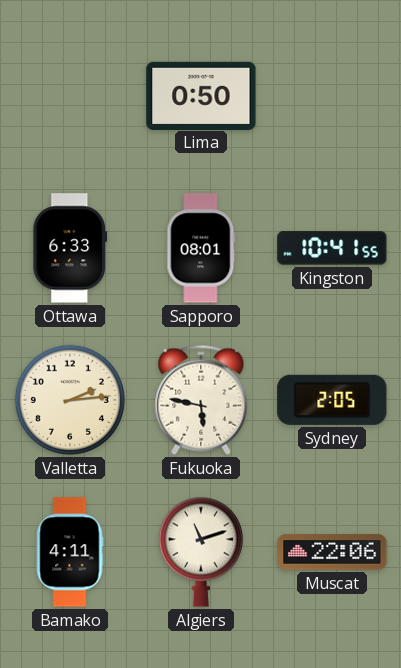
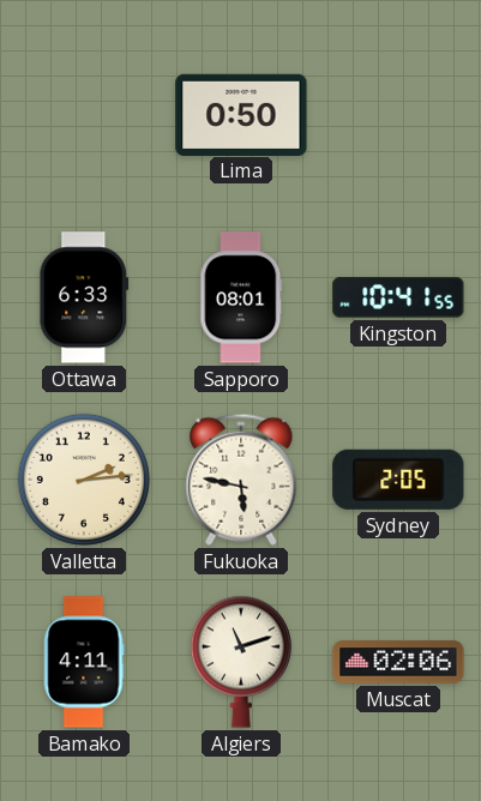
Muscat: 22:06 -> 02:06
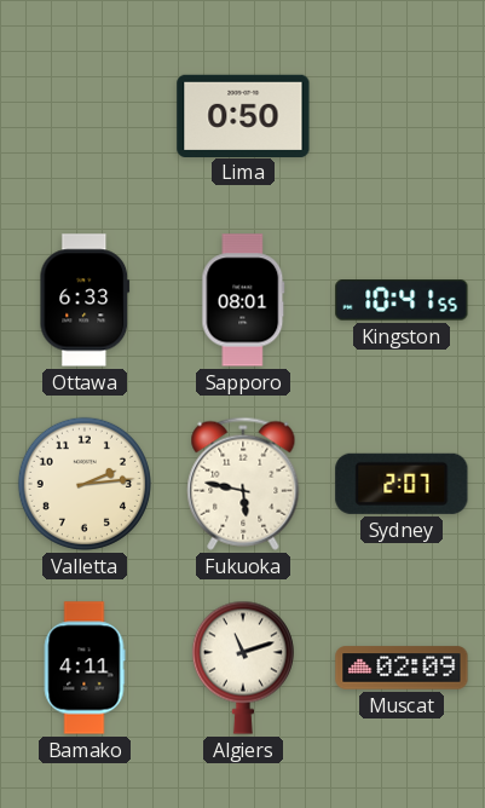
Sydney: 2:05 -> 2:07
Muscat: 02:06 -> 02:09
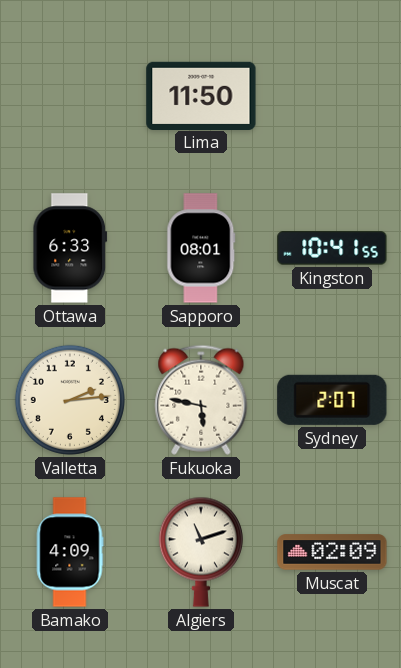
Lima: 0:50 -> 11:50
Bamako: 4:11 -> 4:09
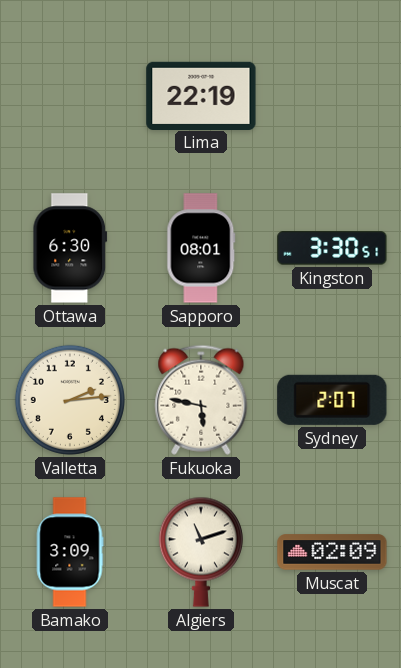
Lima: 11:50 -> 22:19
Ottawa: 6:33 -> 6:30
Kingston: 10:41 -> 3:30
Bamako: 4:09 -> 3:09
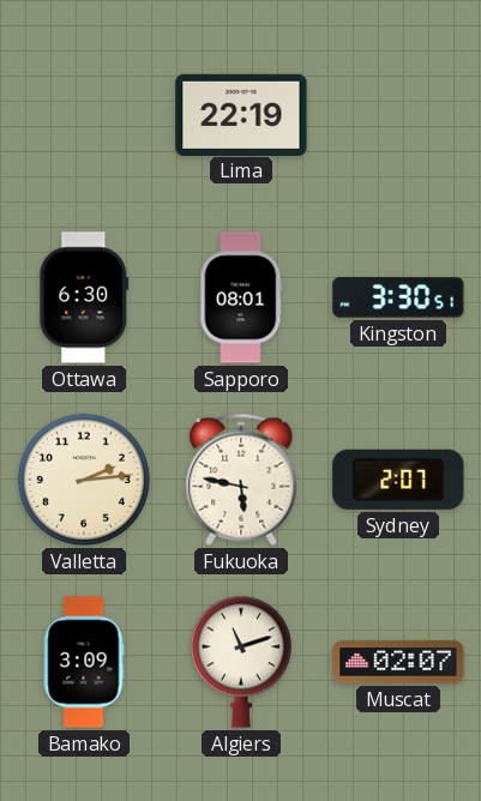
Muscat: 02:09 -> 02:07
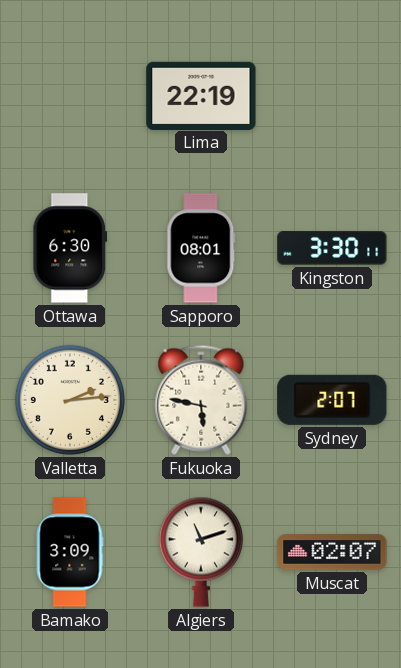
Kingston: 3:30:51 -> 3:30:11
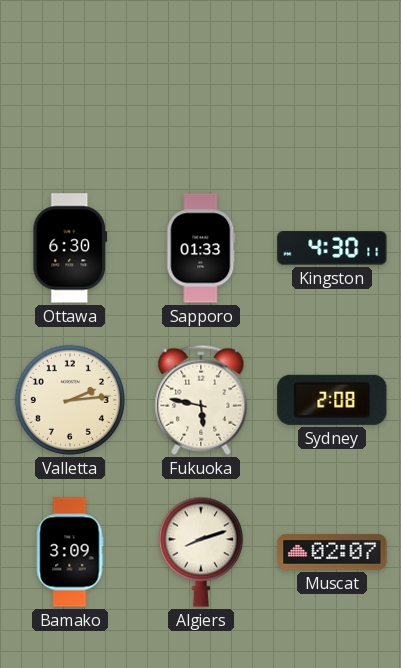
Lima: 22:19 -> none
Sapporo: 08:01 -> 01:33
Kingston: 3:30 -> 4:30
Sydney: 2:07 -> 2:08
Algiers: 11:12 -> 8:12
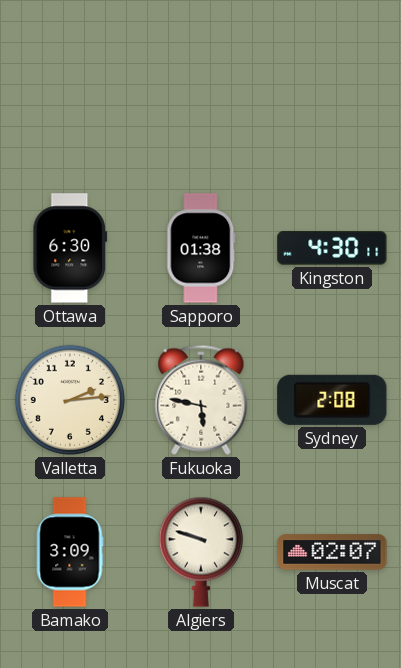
Sapporo: 01:33 -> 01:38
Algiers: 8:12 -> 9:48
